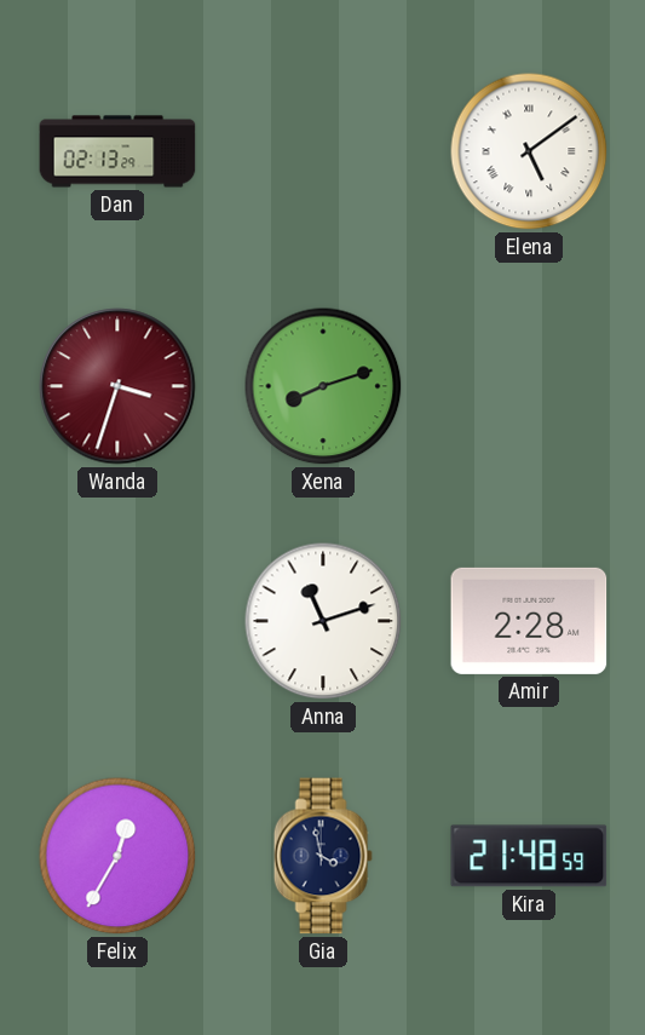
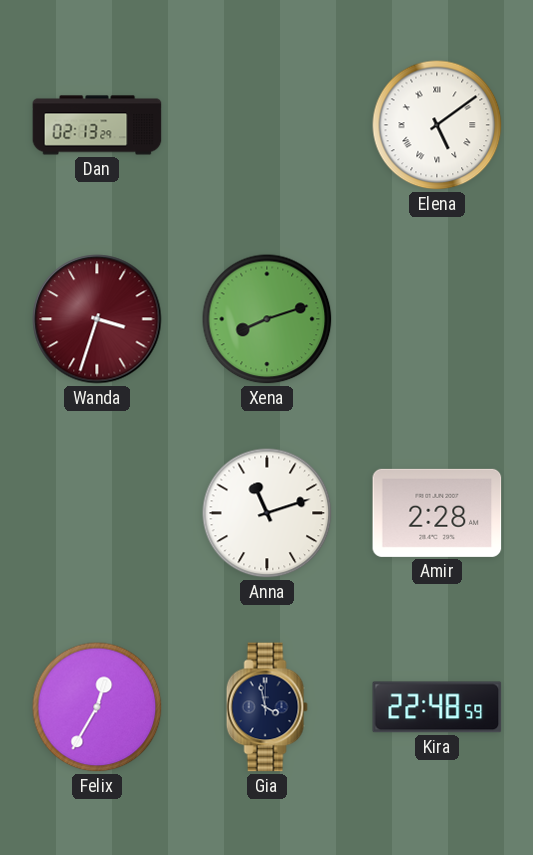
Kira: 21:48 -> 22:48
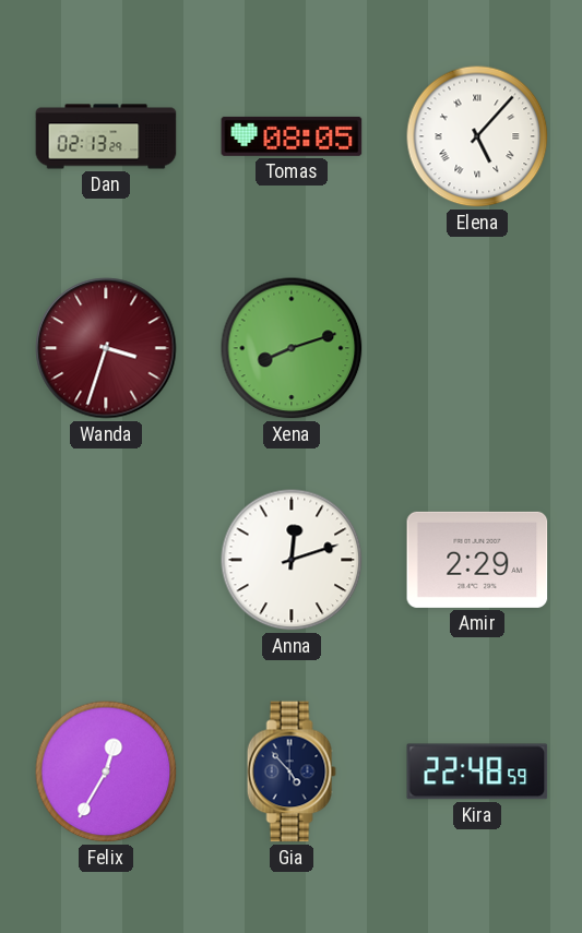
Tomas: none -> 08:05
Elena: 5:09 -> 5:07
Anna: 11:12 -> 12:12
Amir: 2:28 -> 2:29
Gia: 3:58 -> 4:53
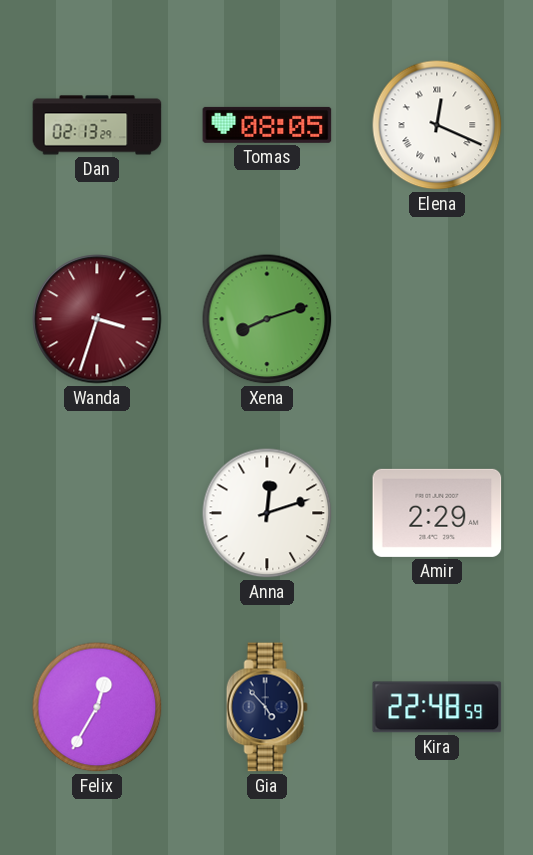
Elena: 5:07 -> 12:19
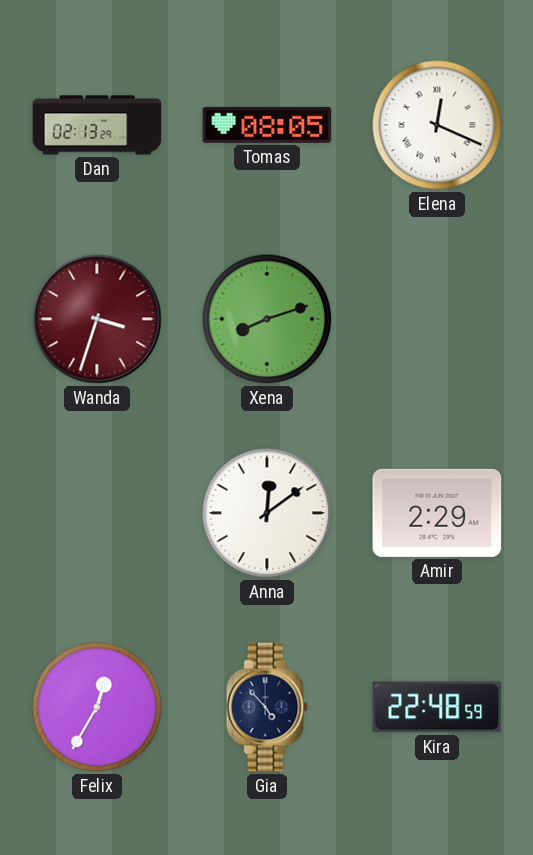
Anna: 12:12 -> 12:09
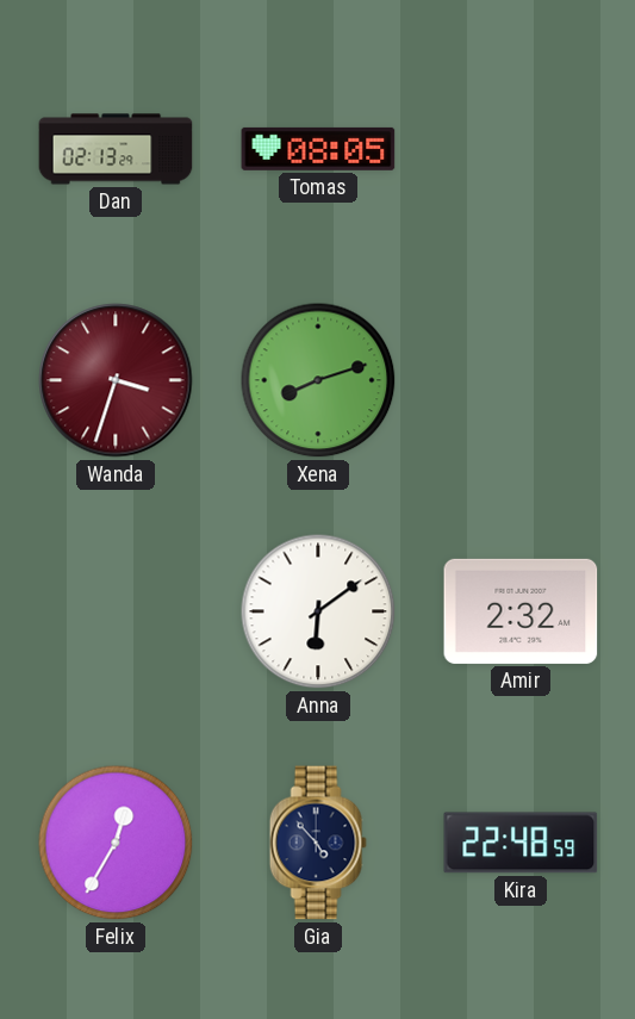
Elena: 12:19 -> none
Anna: 12:09 -> 6:09
Amir: 2:29 -> 2:32
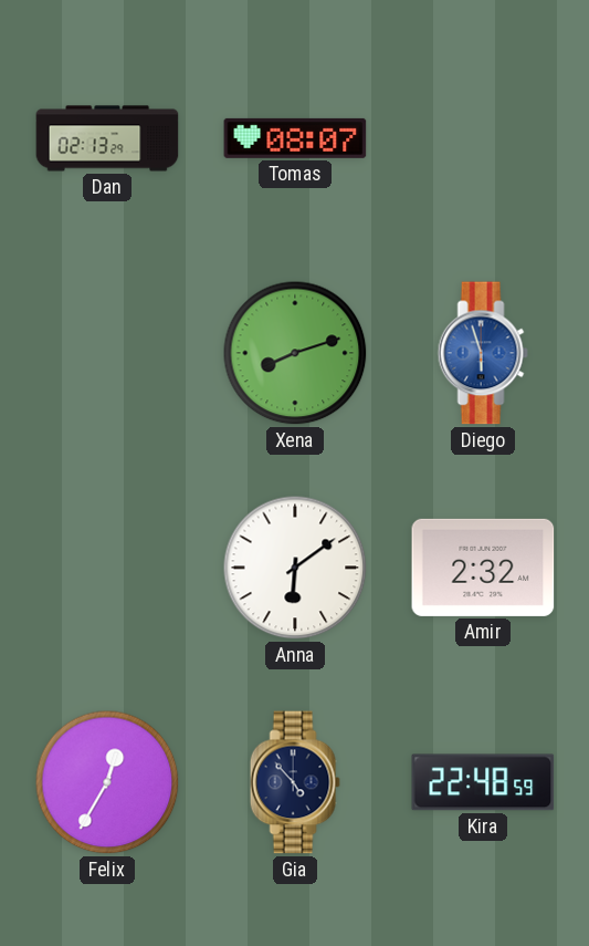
Tomas: 08:05 -> 08:07
Wanda: 3:33 -> none
Diego: none -> 5:57
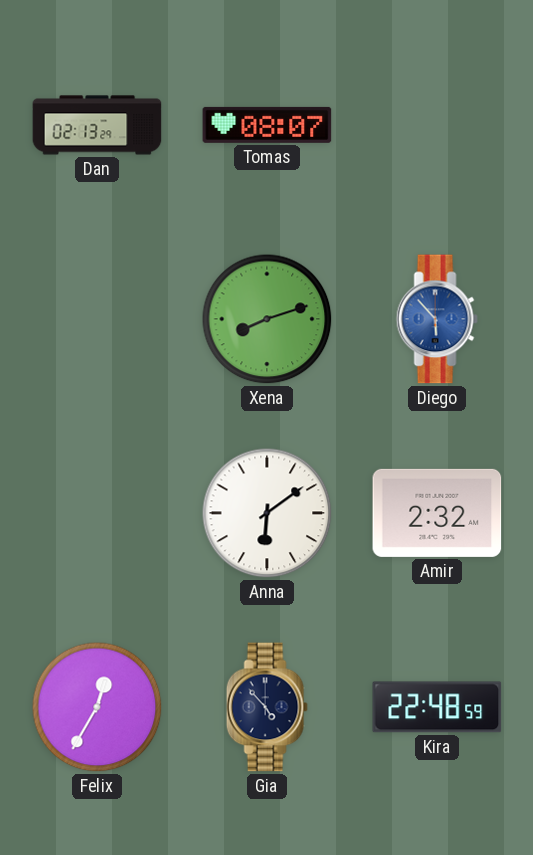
Diego: 5:57 -> 5:53
